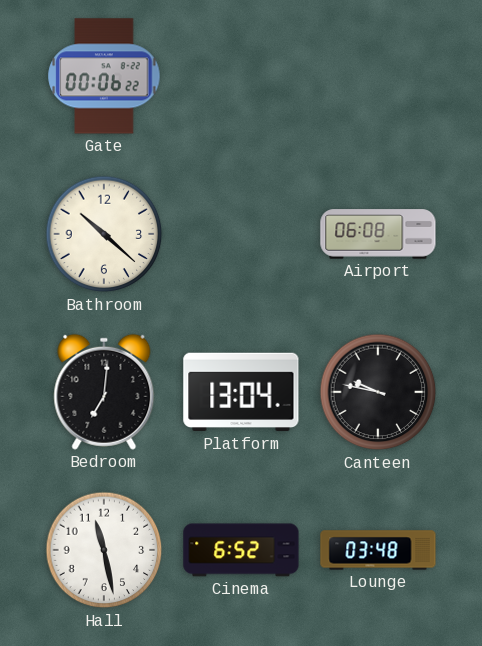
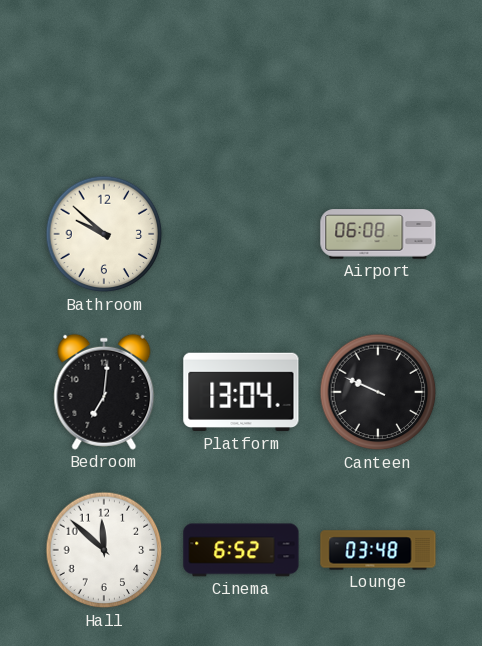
Gate: 00:06 -> none
Bathroom: 10:22 -> 9:52
Canteen: 9:47 -> 9:49
Hall: 11:28 -> 11:52
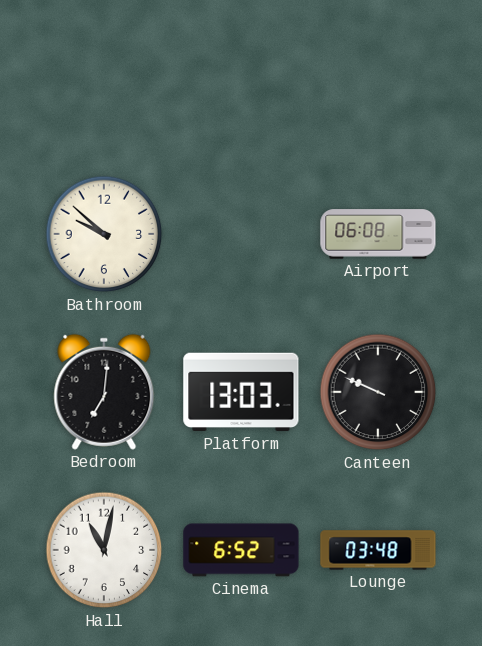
Platform: 13:04 -> 13:03
Hall: 11:52 -> 11:02
